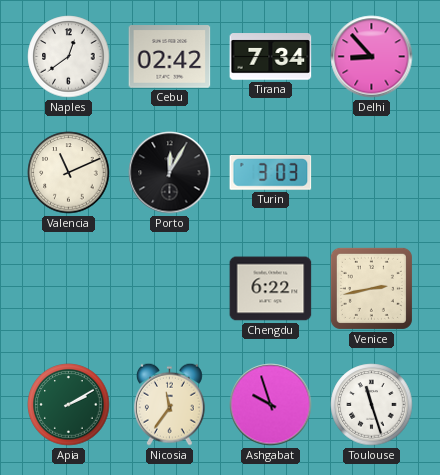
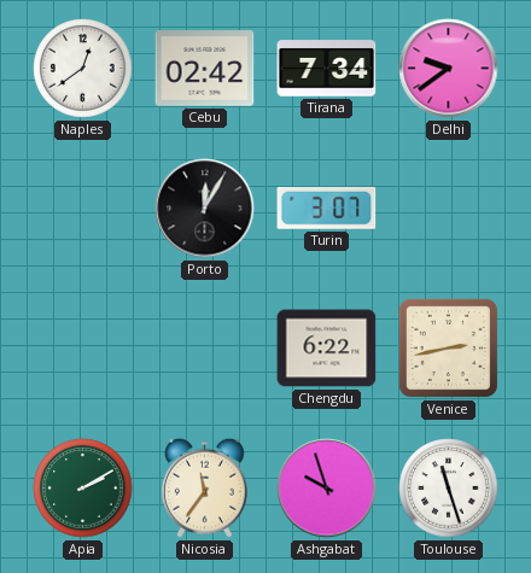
Delhi: 8:53 -> 9:39
Valencia: 11:11 -> none
Turin: 3:03 -> 3:07
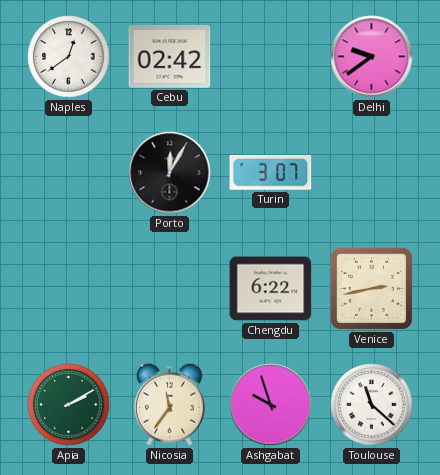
Tirana: 7:34 -> none
Toulouse: 11:27 -> 11:22
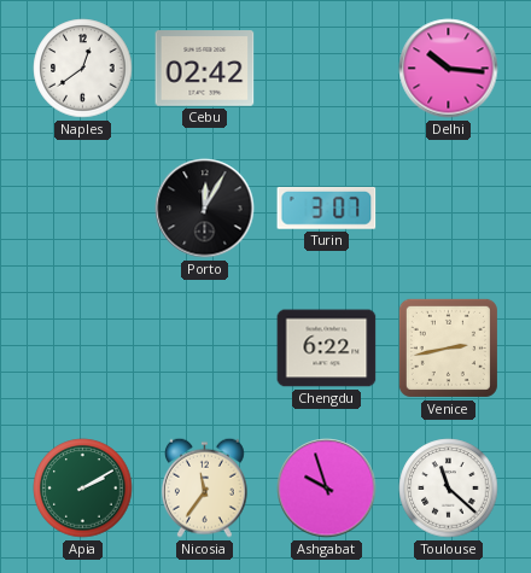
Delhi: 9:39 -> 10:16
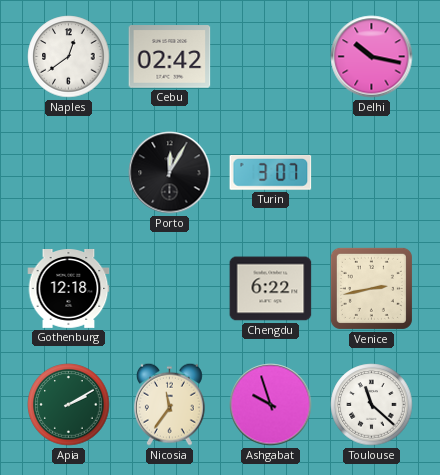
Delhi: 10:16 -> 10:17
Gothenburg: none -> 12:18
